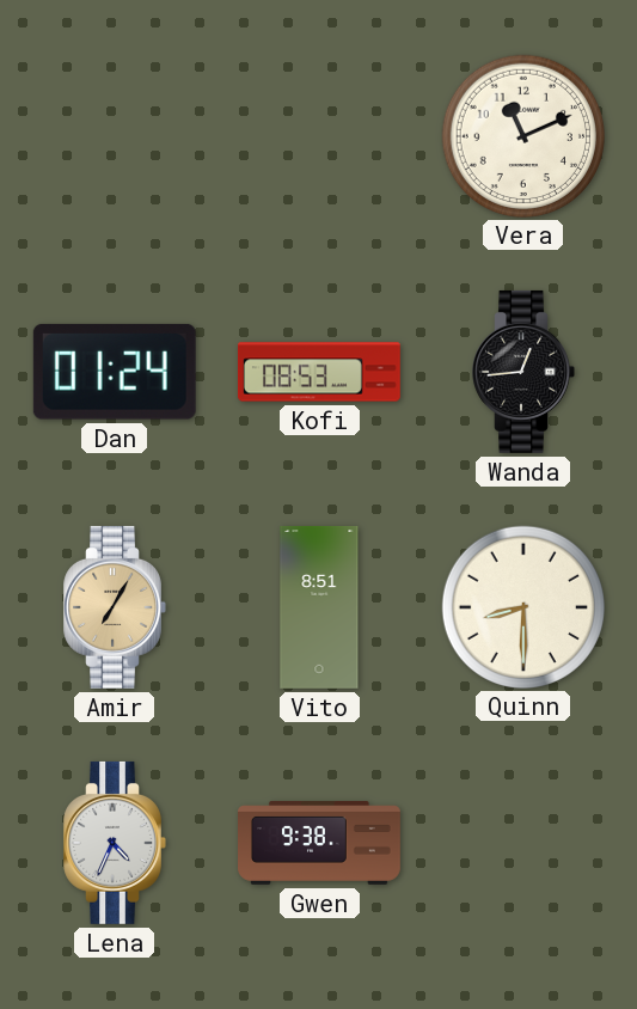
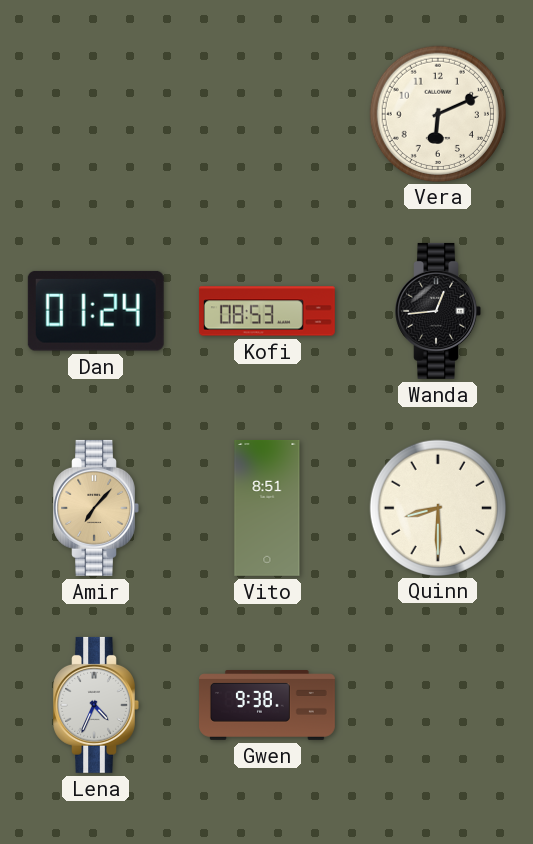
Vera: 11:11 -> 6:11
Amir: 7:05 -> 7:07
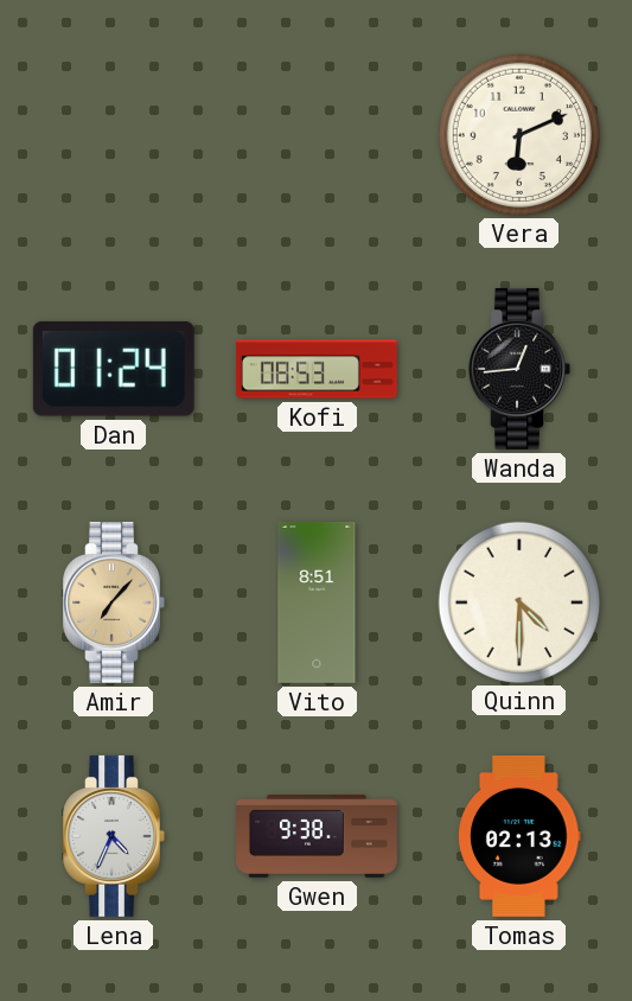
Quinn: 8:30 -> 4:30
Tomas: none -> 02:13
